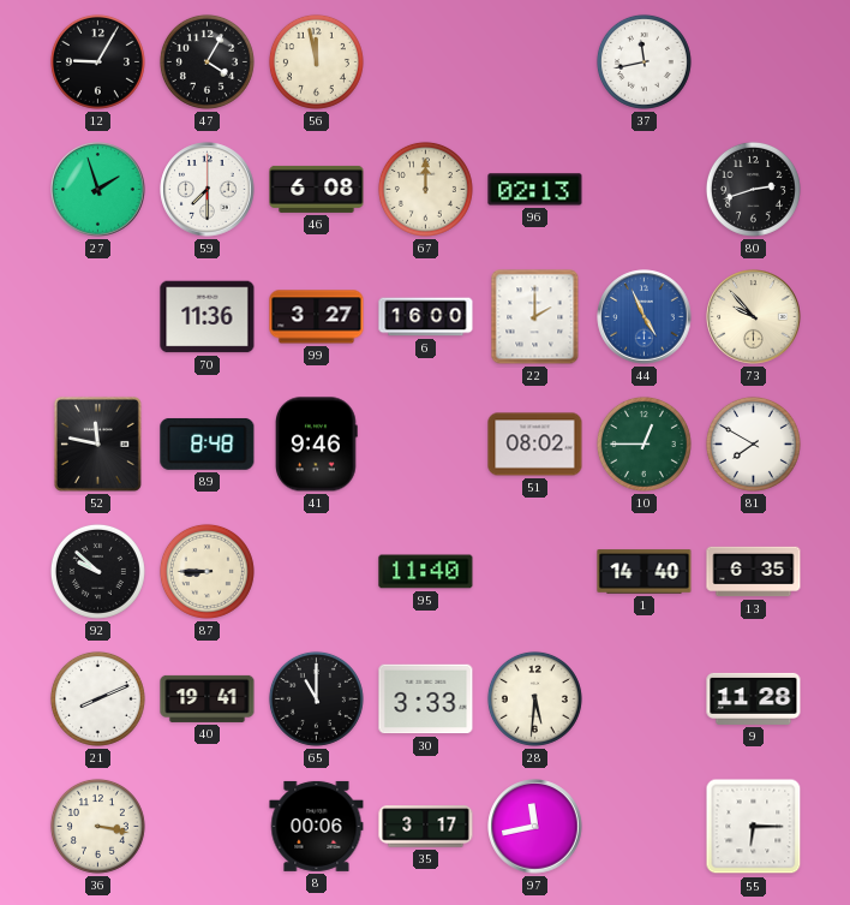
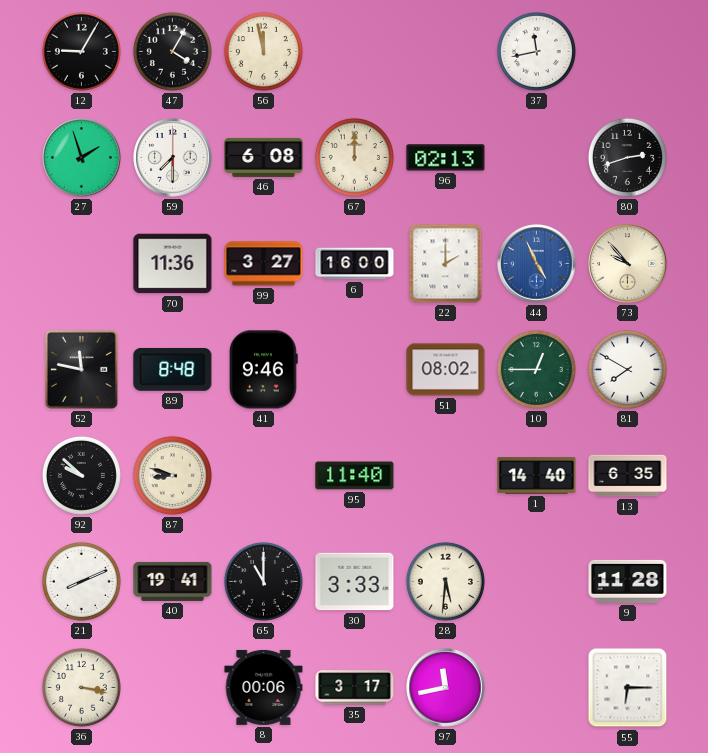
87: 8:45 -> 8:48
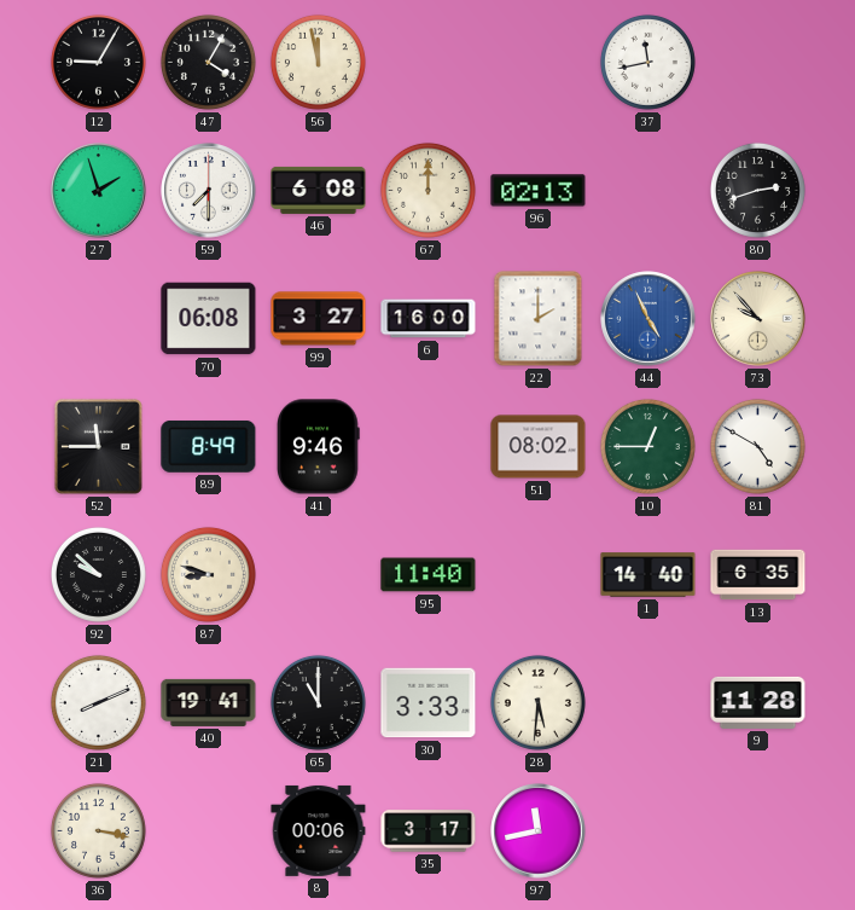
70: 11:36 -> 06:08
52: 11:47 -> 11:45
89: 8:48 -> 8:49
81: 7:50 -> 4:50
55: 6:15 -> none
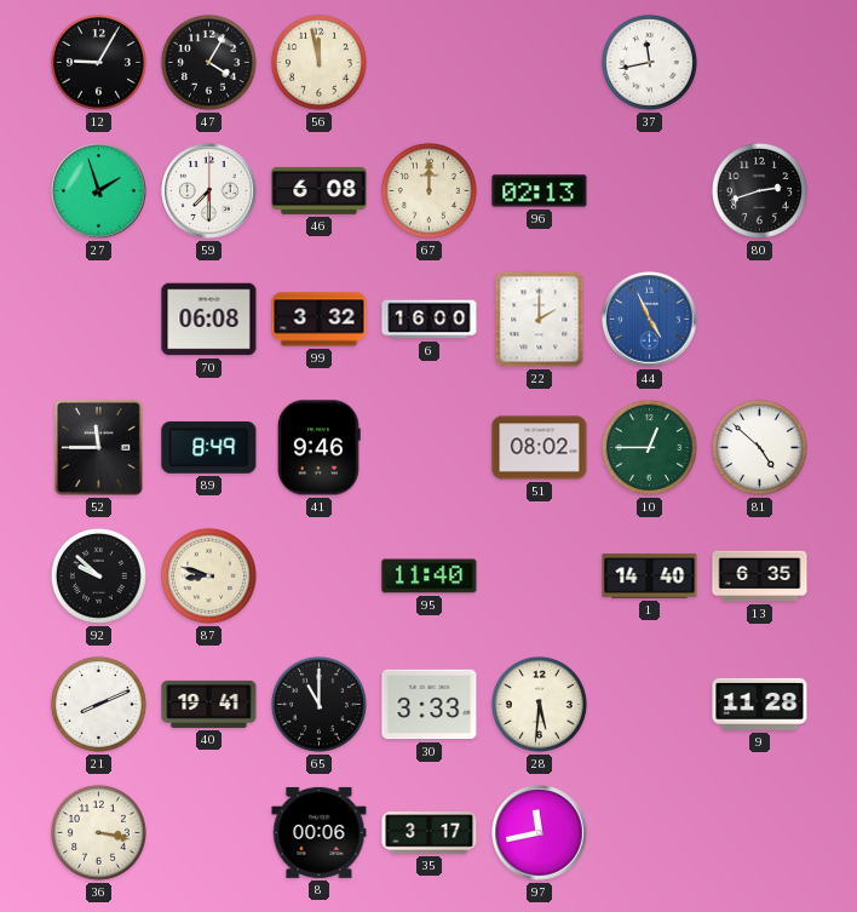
99: 3:27 -> 3:32
73: 9:53 -> none
81: 4:50 -> 4:52
